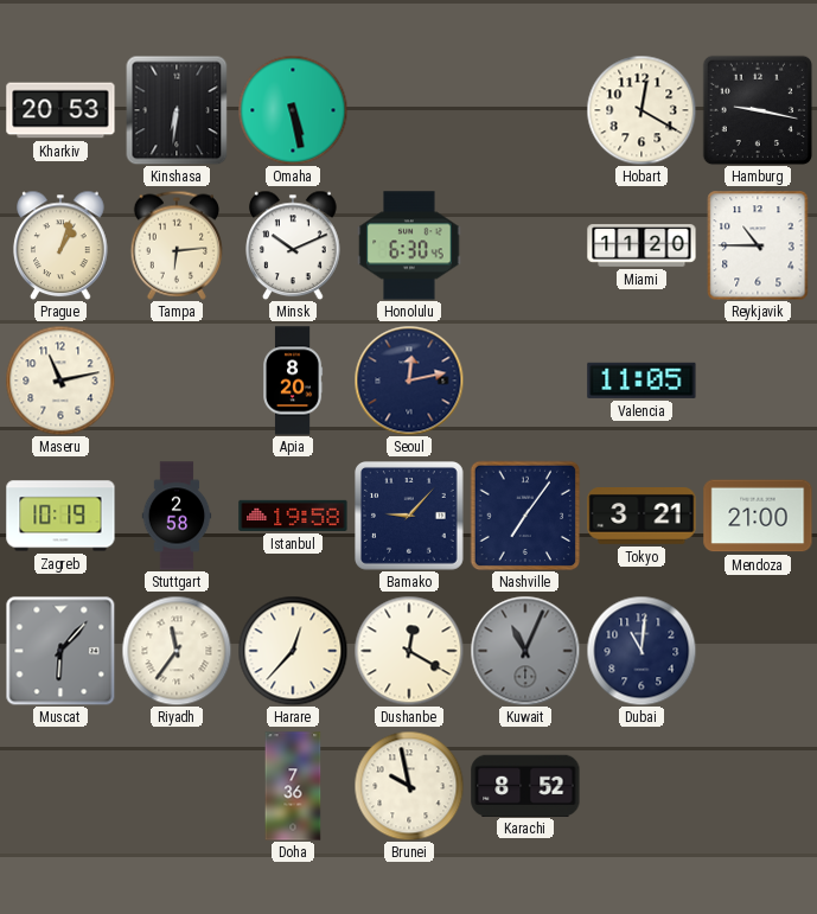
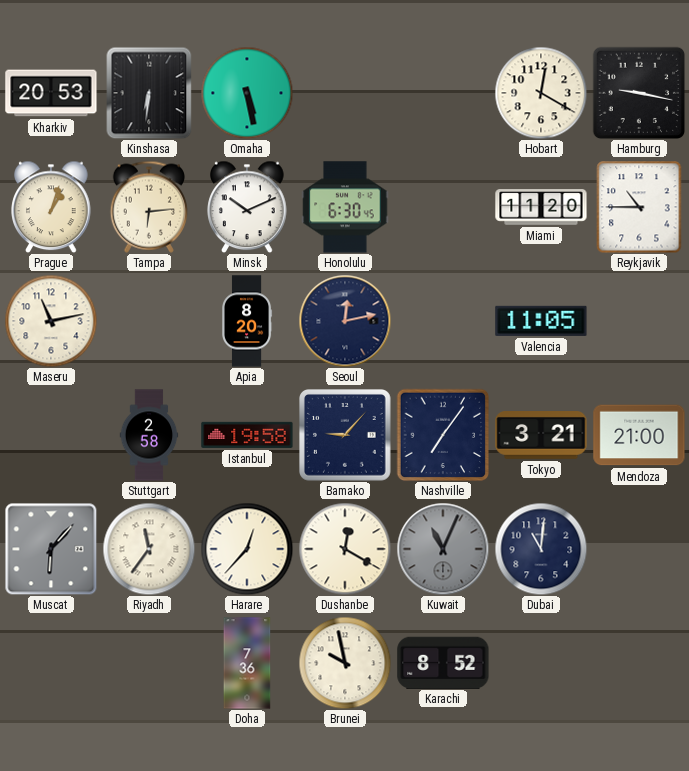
Zagreb: 10:19 -> none
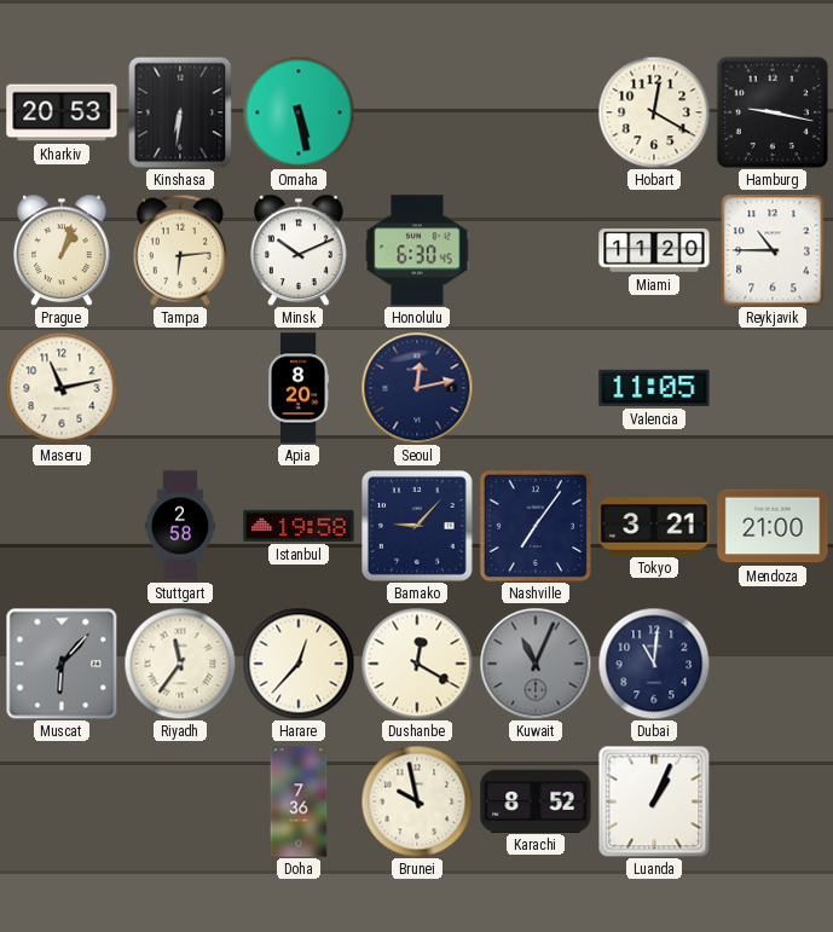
Luanda: none -> 1:04
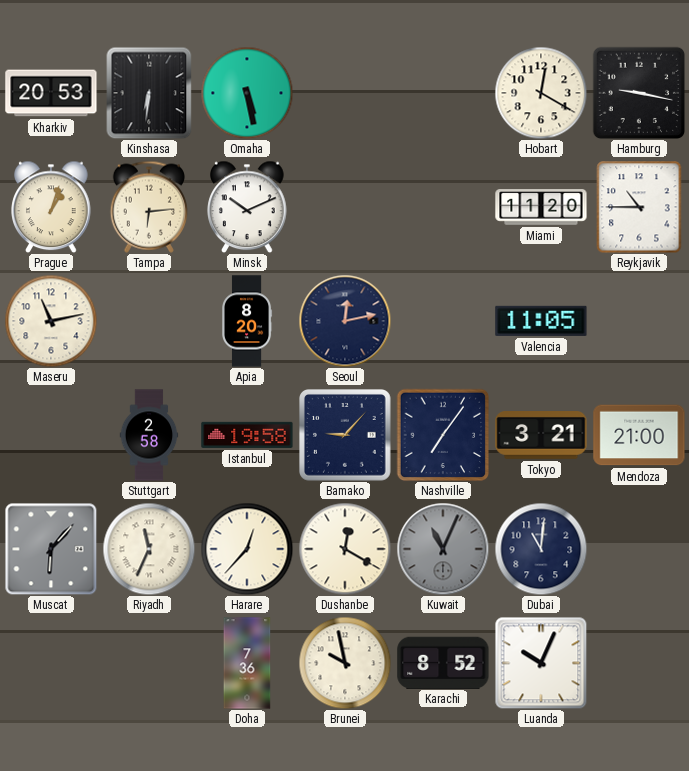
Honolulu: 6:30 -> none
Riyadh: 11:36 -> 11:34
Luanda: 1:04 -> 10:04
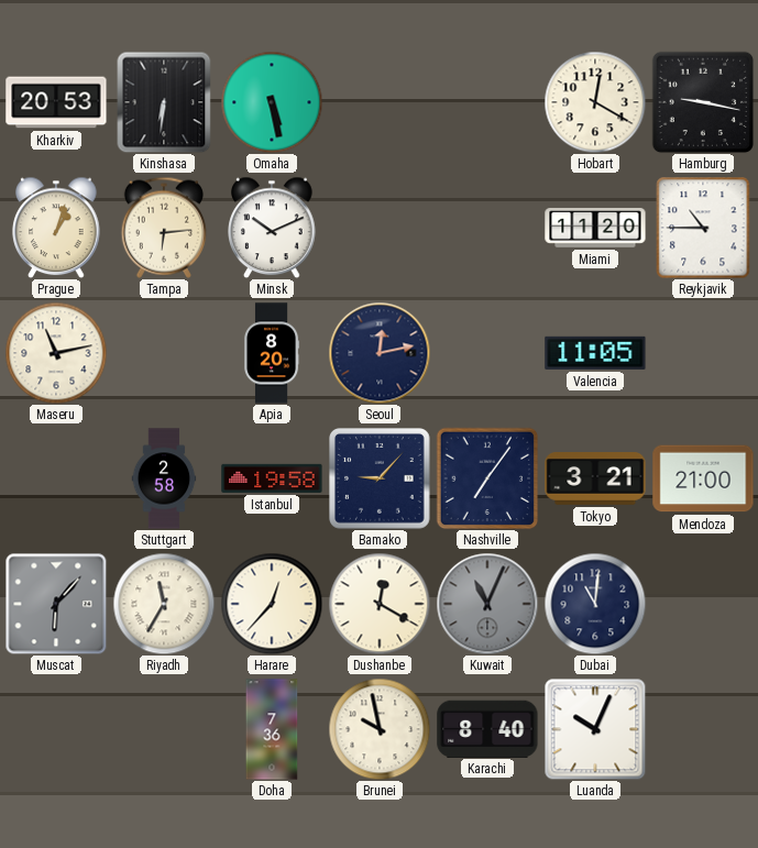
Riyadh: 11:34 -> 11:35
Karachi: 8:52 -> 8:40
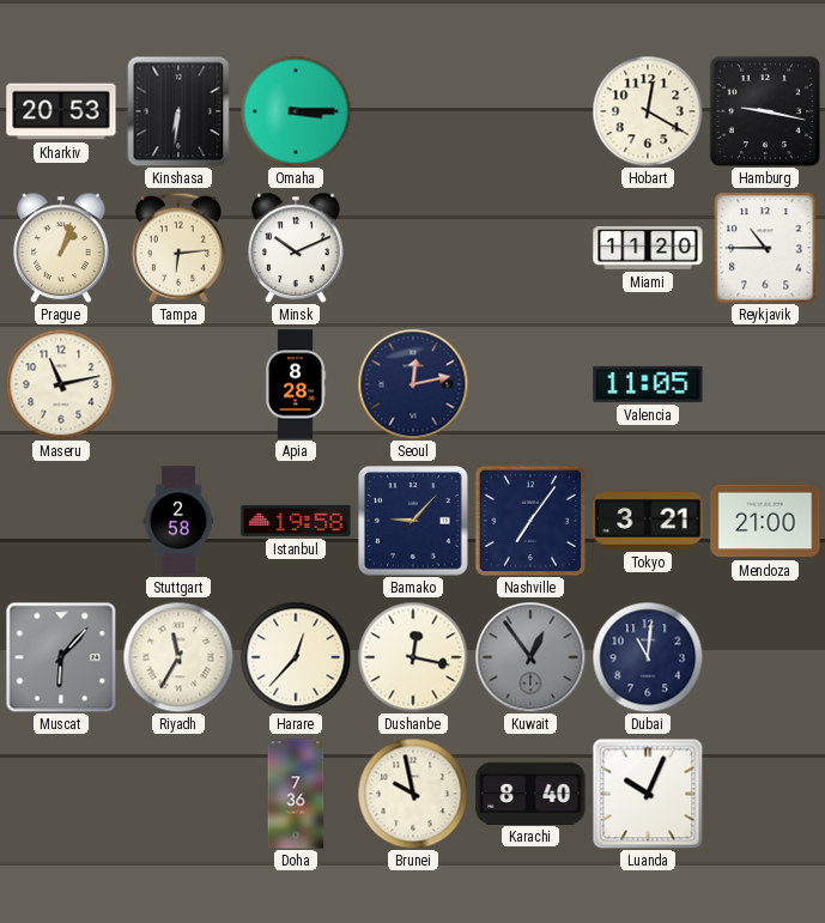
Omaha: 5:28 -> 3:15
Apia: 8:20 -> 8:28
Dushanbe: 12:20 -> 12:17
Kuwait: 11:04 -> 12:54
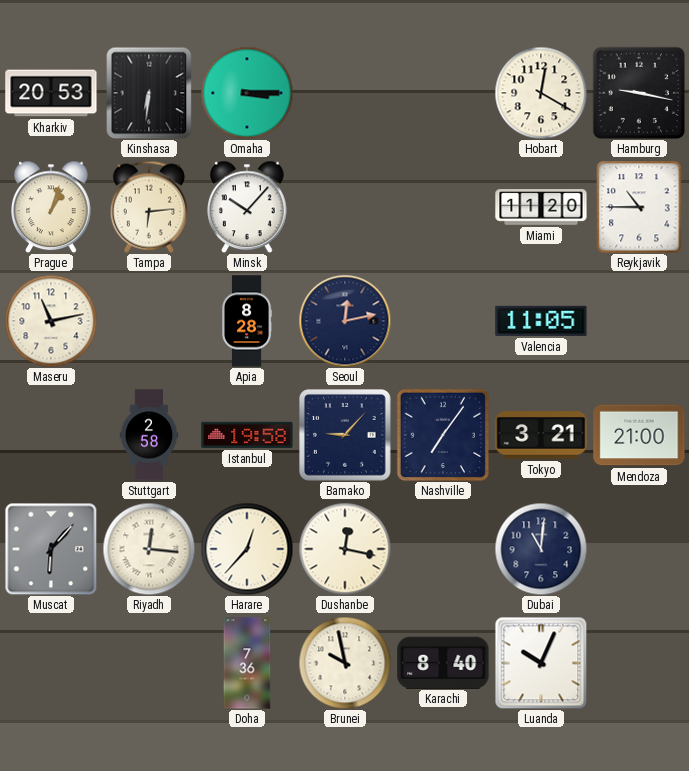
Minsk: 10:11 -> 10:07
Riyadh: 11:35 -> 12:16
Kuwait: 12:54 -> none
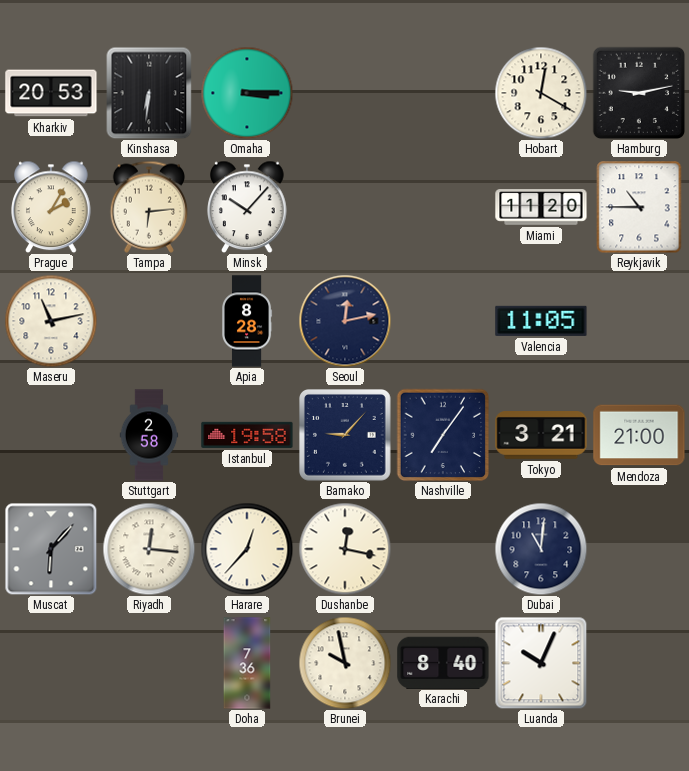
Hamburg: 9:17 -> 9:13
Prague: 1:03 -> 2:05
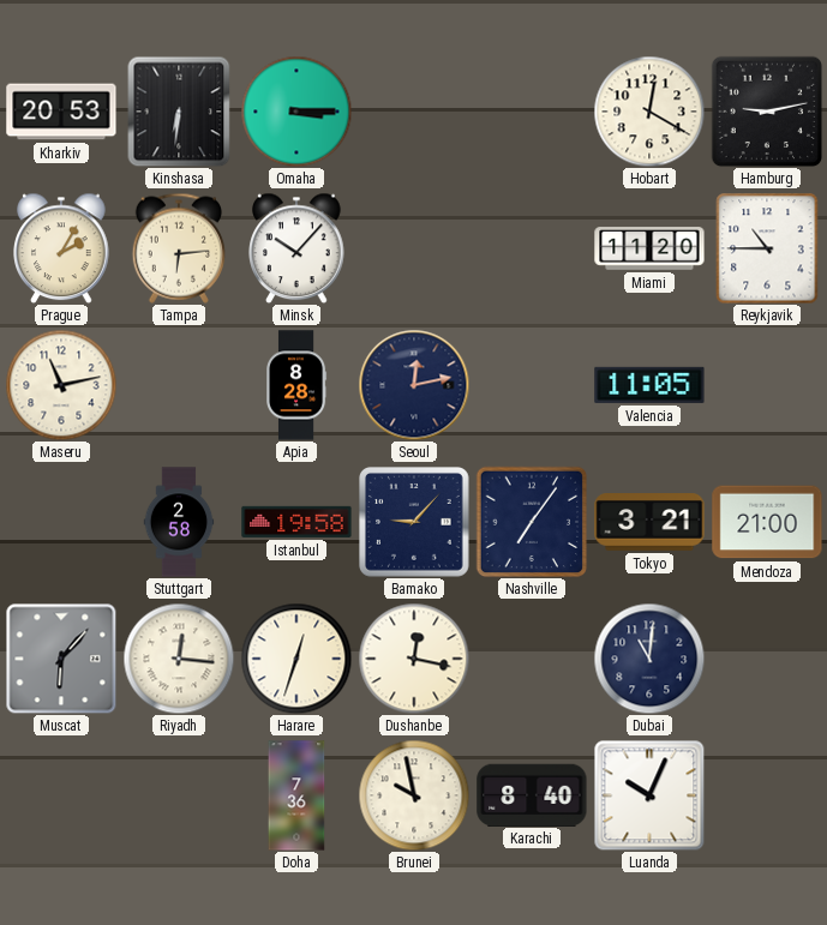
Harare: 12:37 -> 12:33
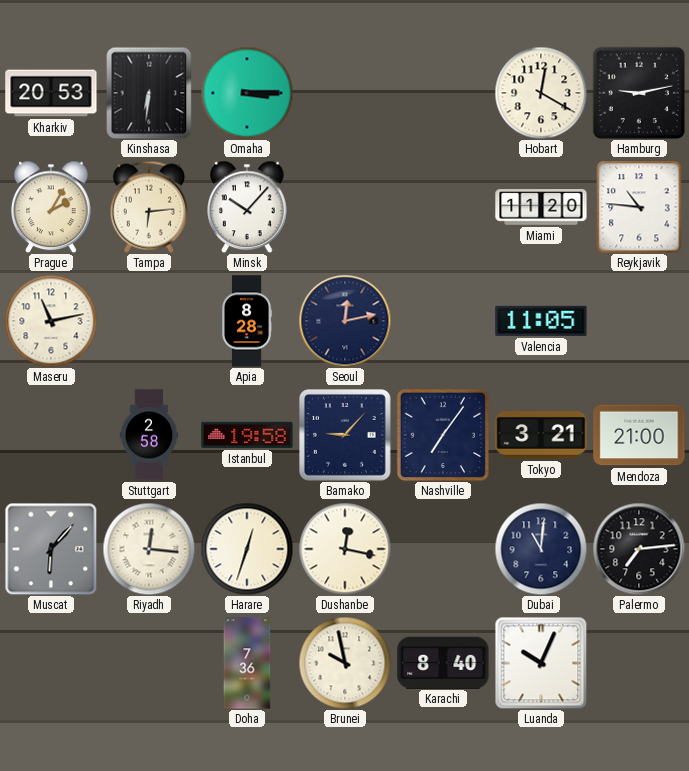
Reykjavik: 10:45 -> 10:46
Palermo: none -> 7:14
